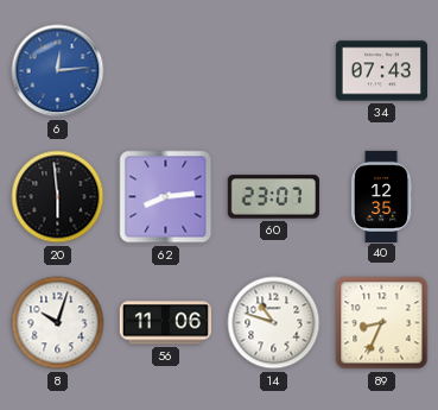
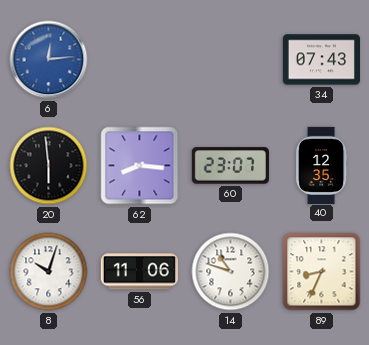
62: 8:14 -> 8:16
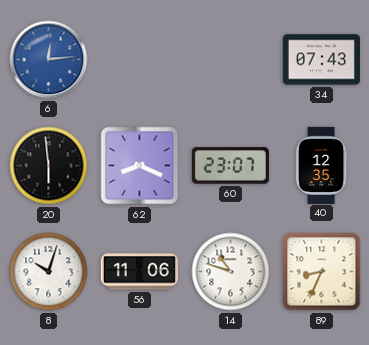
62: 8:16 -> 8:19
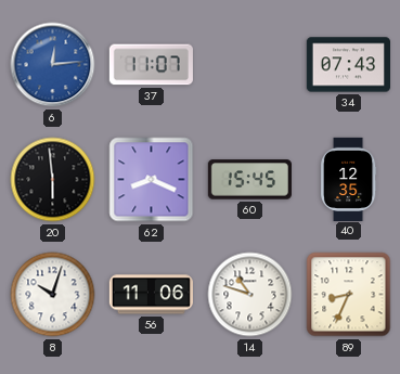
37: none -> 11:07
60: 23:07 -> 15:45
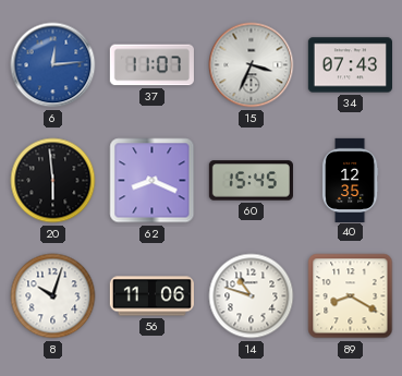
15: none -> 3:34
89: 8:34 -> 8:20
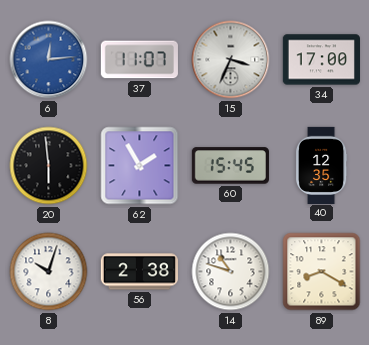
34: 07:43 -> 17:00
62: 8:19 -> 1:55
56: 11:06 -> 2:38
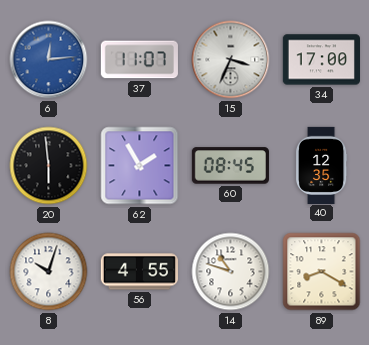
60: 15:45 -> 08:45
56: 2:38 -> 4:55
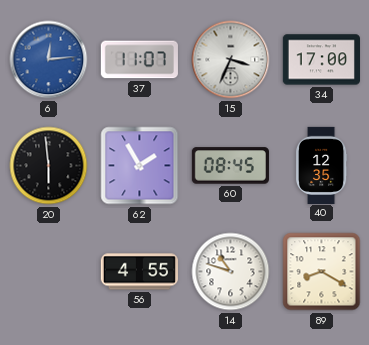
8: 10:03 -> none
